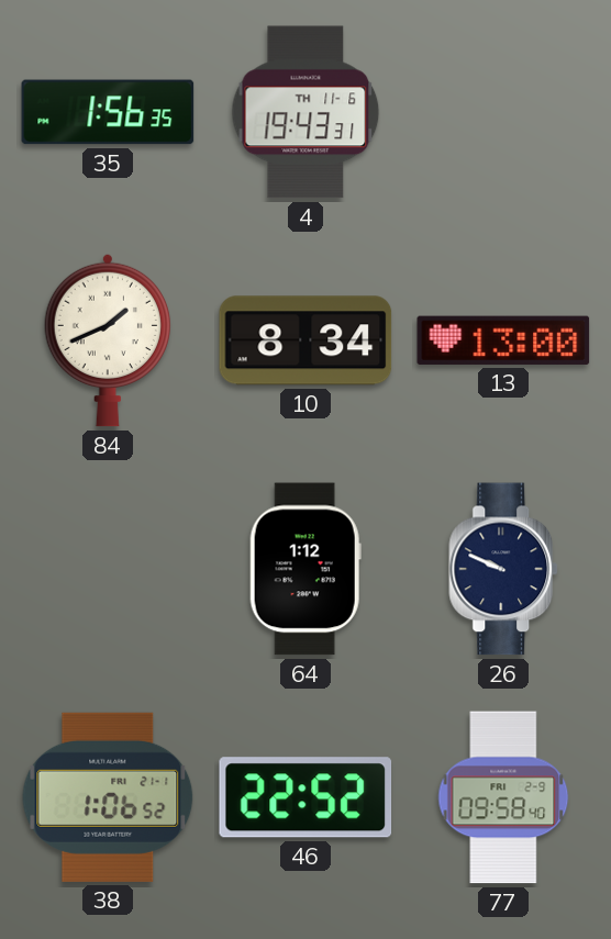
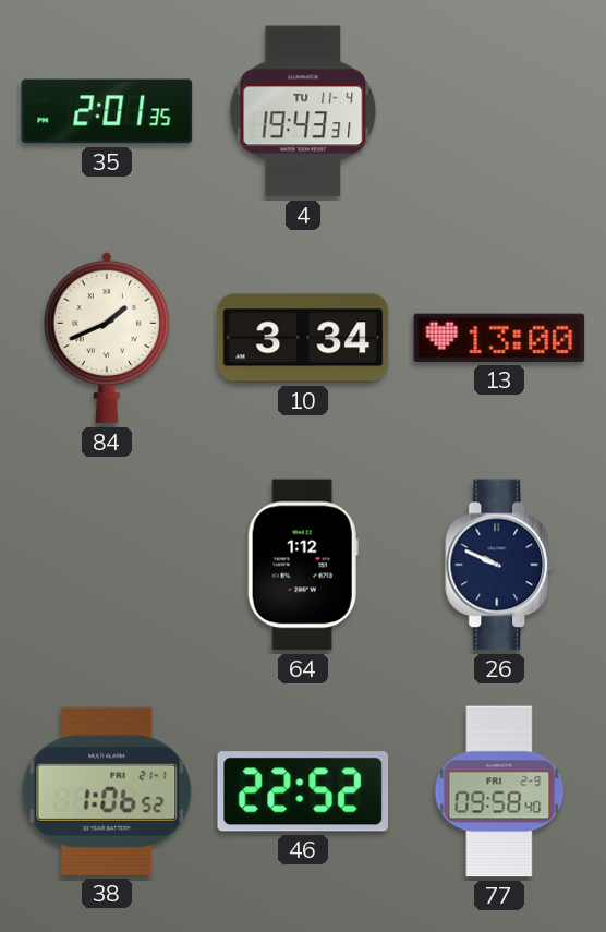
35: 1:56 -> 2:01
4 date: TH 11-6 -> TU 11-4
10: 8:34 -> 3:34
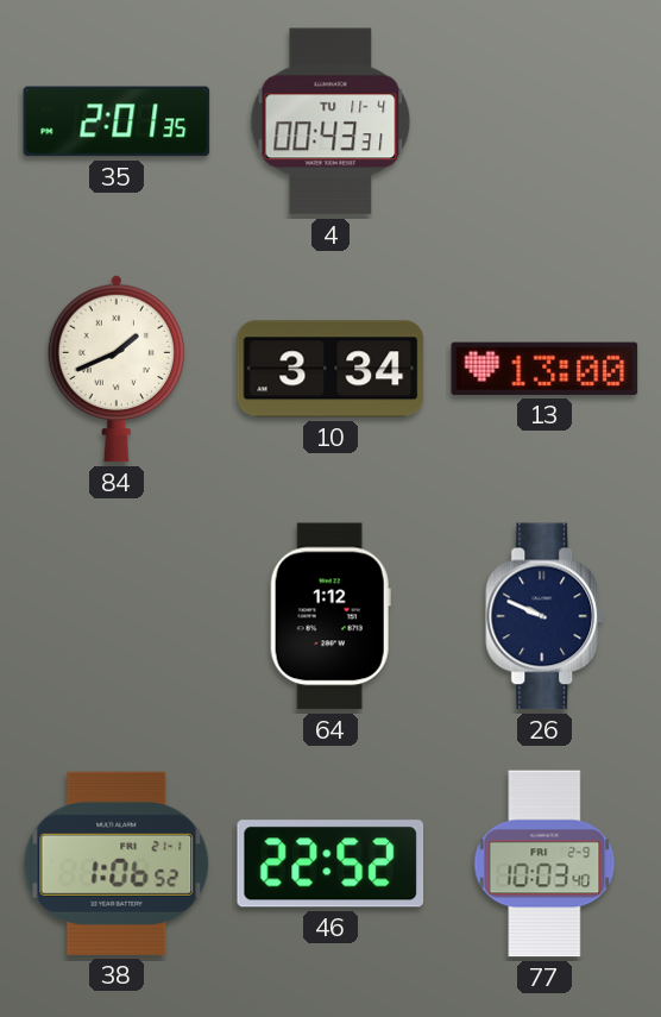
4: 19:43 -> 00:43
77: 09:58 -> 10:03
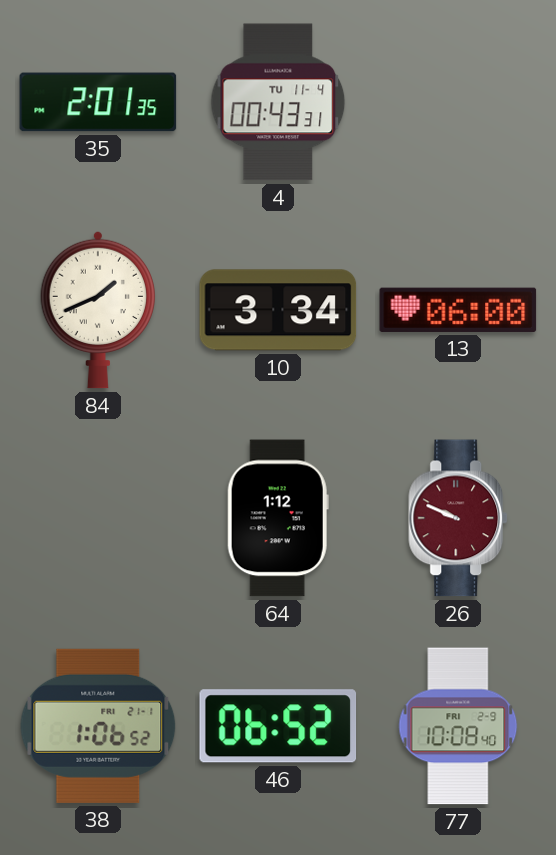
13: 13:00 -> 06:00
26 dial: navy -> burgundy
46: 22:52 -> 06:52
77: 10:03 -> 10:08
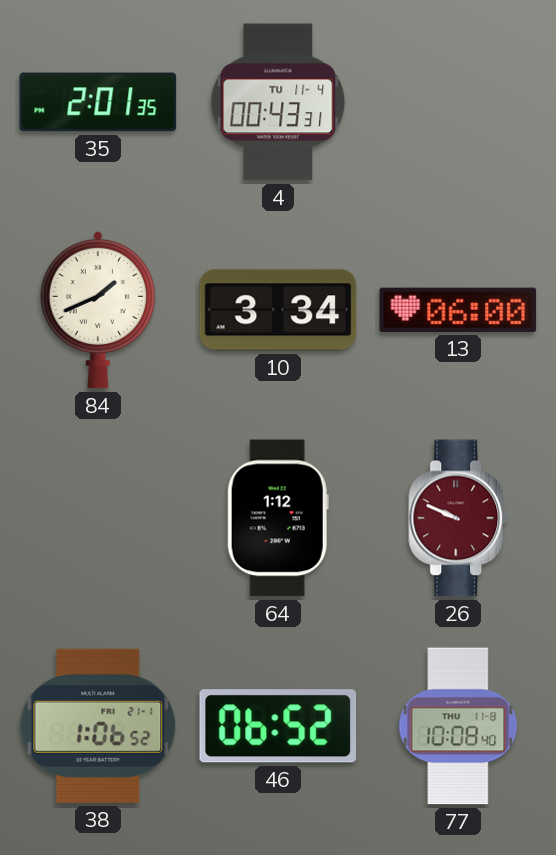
77 date: FRI 2-9 -> THU 11-8
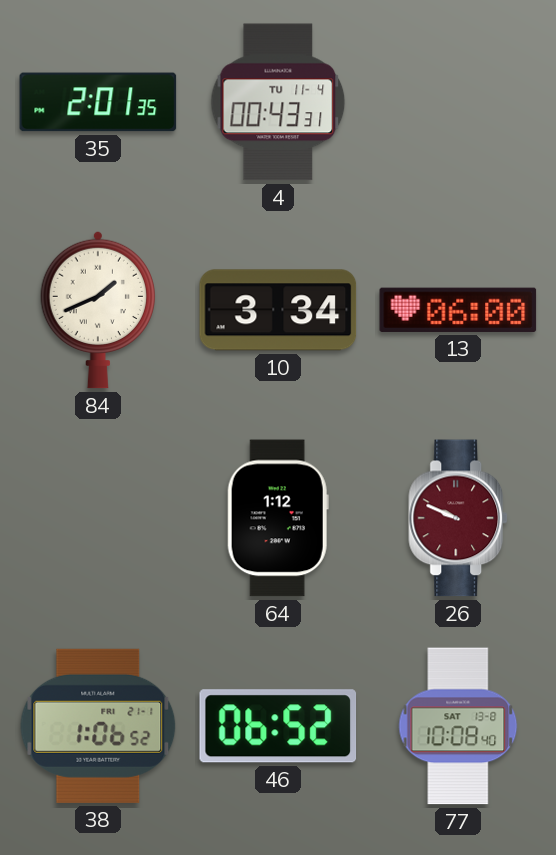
77 date: THU 11-8 -> SAT 13-8
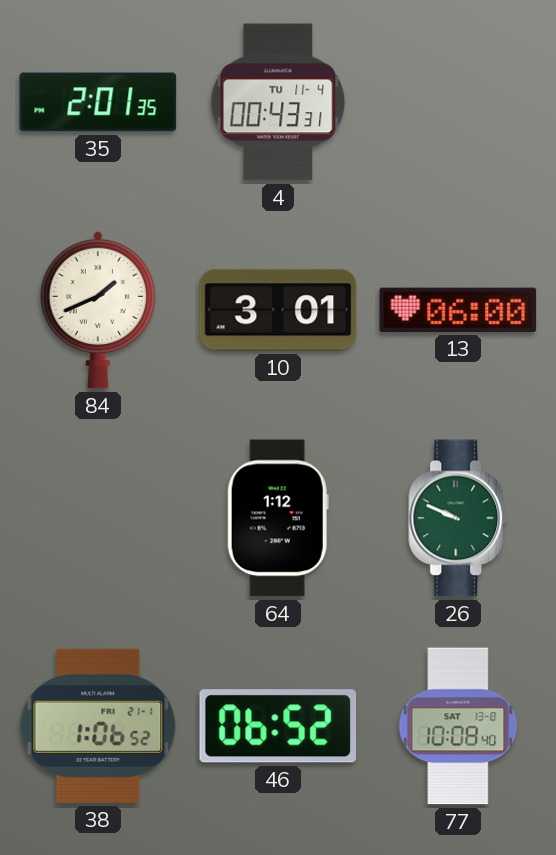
10: 3:34 -> 3:01
26 dial: burgundy -> green
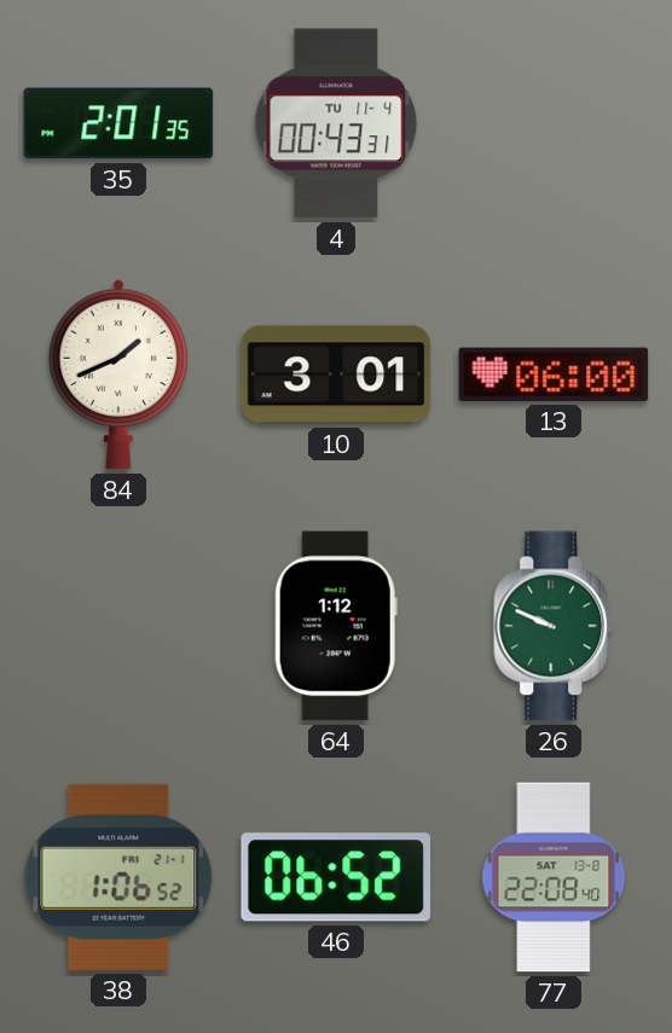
77: 10:08 -> 22:08
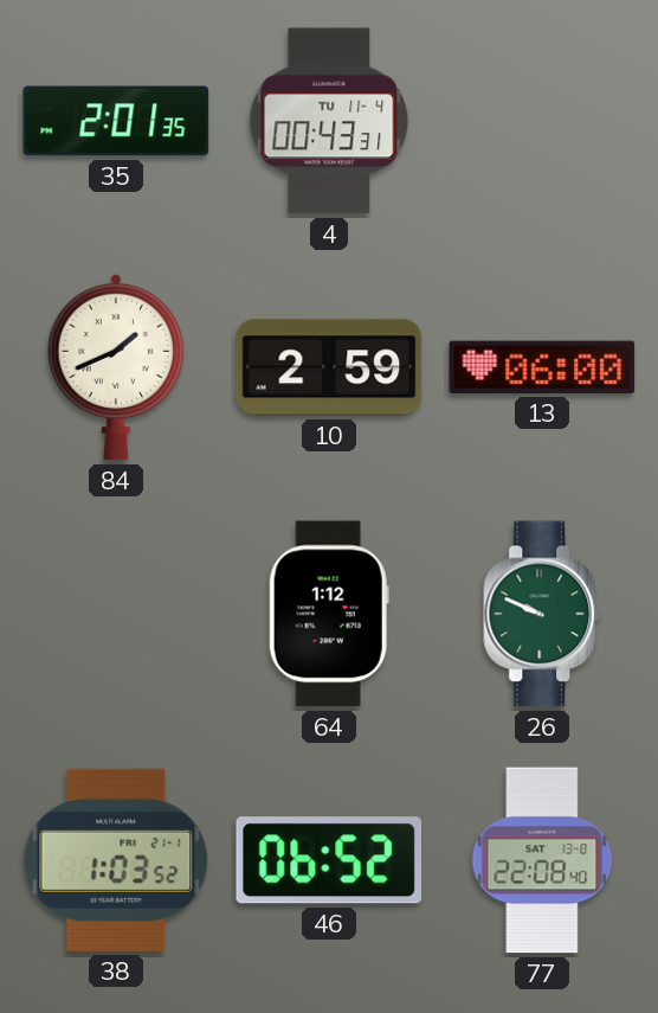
10: 3:01 -> 2:59
38: 1:06 -> 1:03
